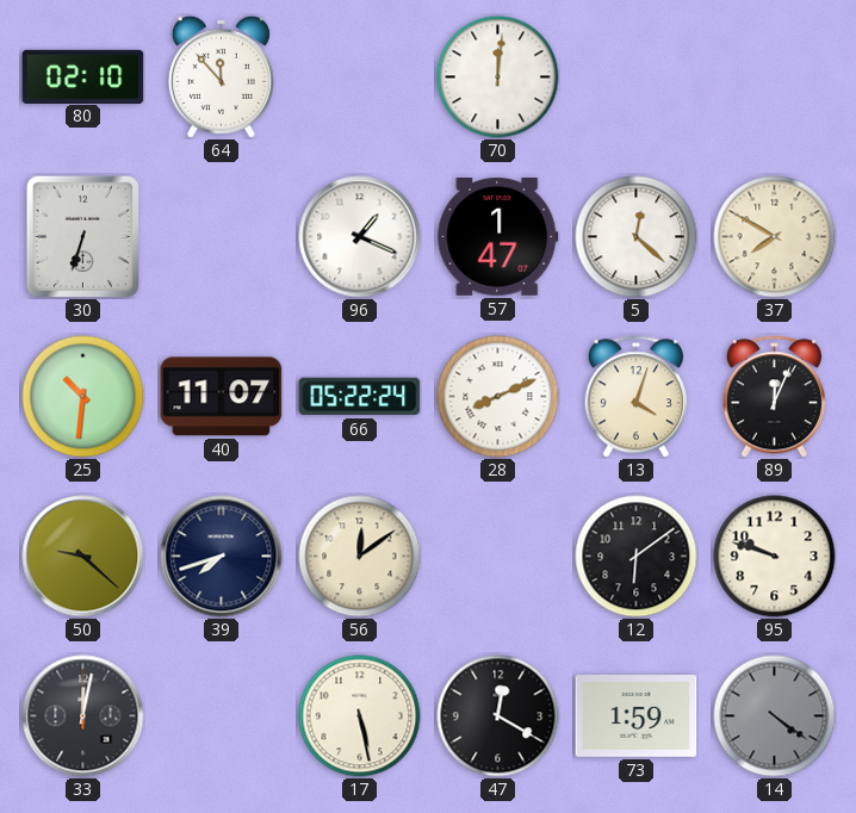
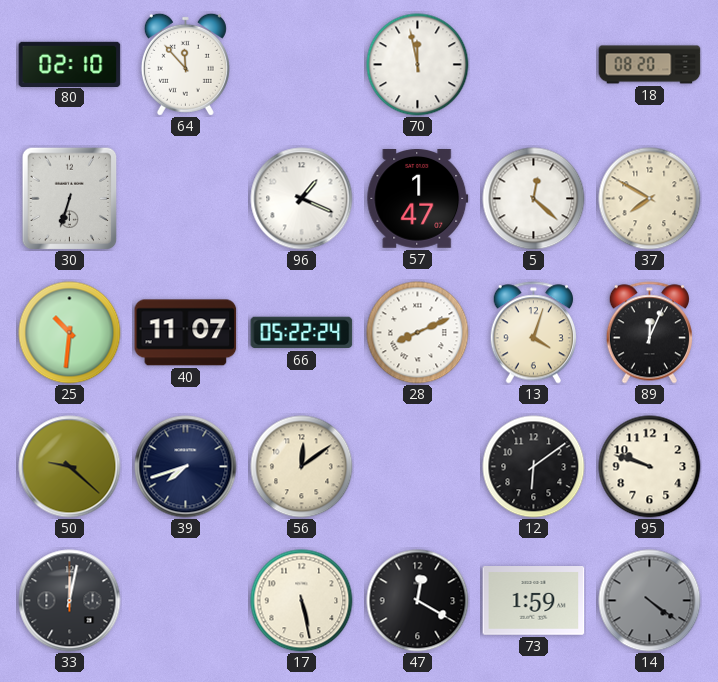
70: 12:01 -> 11:58
18: none -> 08:20
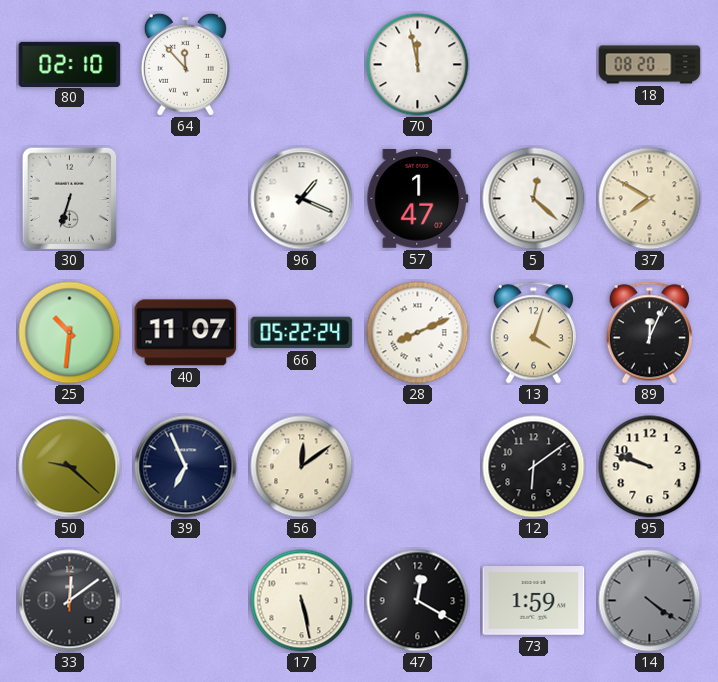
39: 7:42 -> 6:56
33: 12:02 -> 12:09
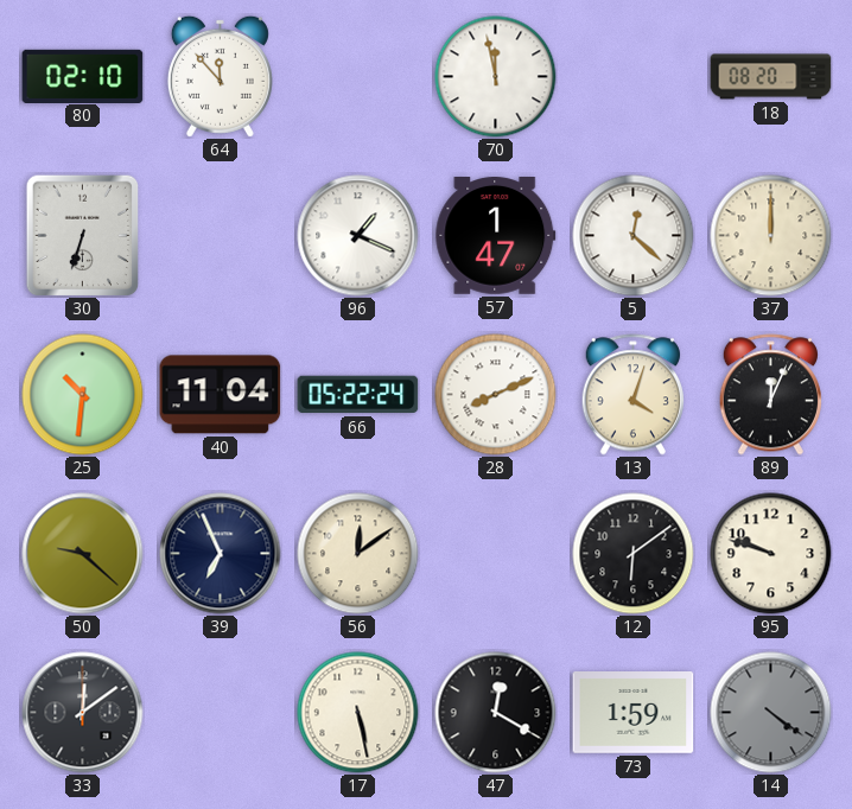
37: 7:50 -> 12:00
40: 11:07 -> 11:04
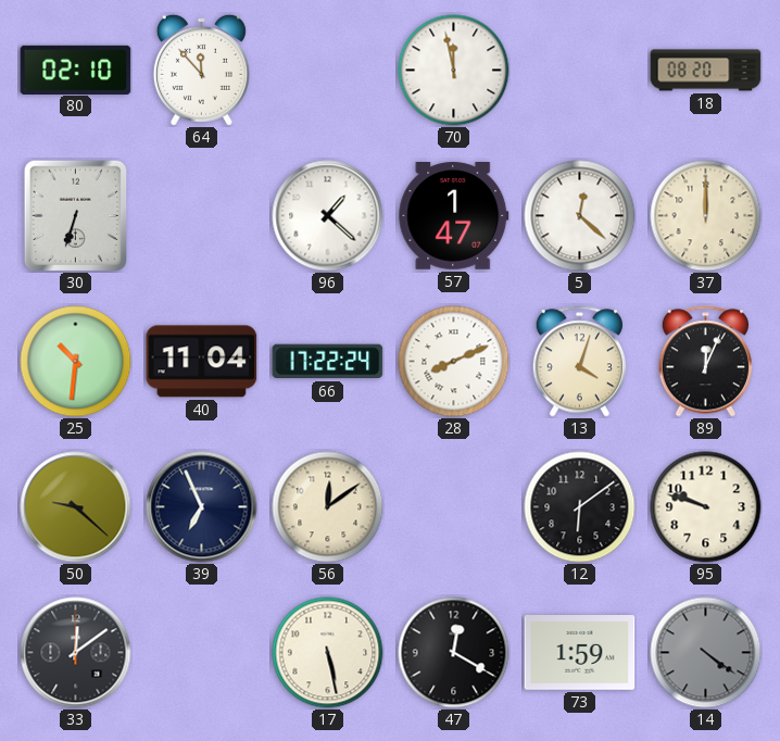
96: 1:19 -> 1:22
66: 05:22 -> 17:22
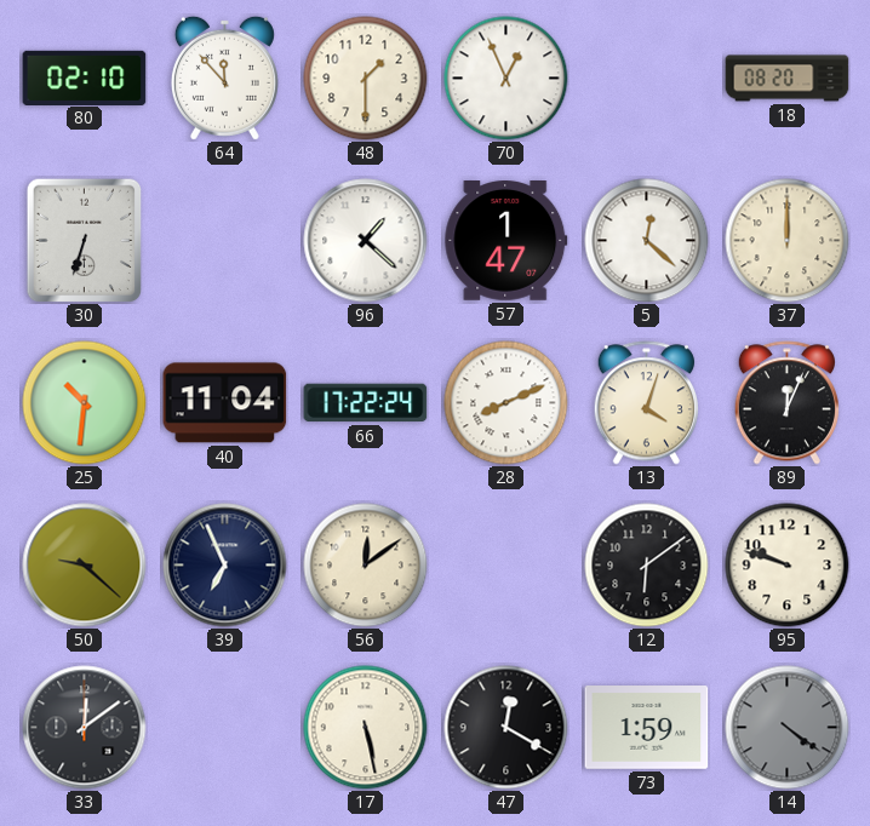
48: none -> 1:30
70: 11:58 -> 12:56
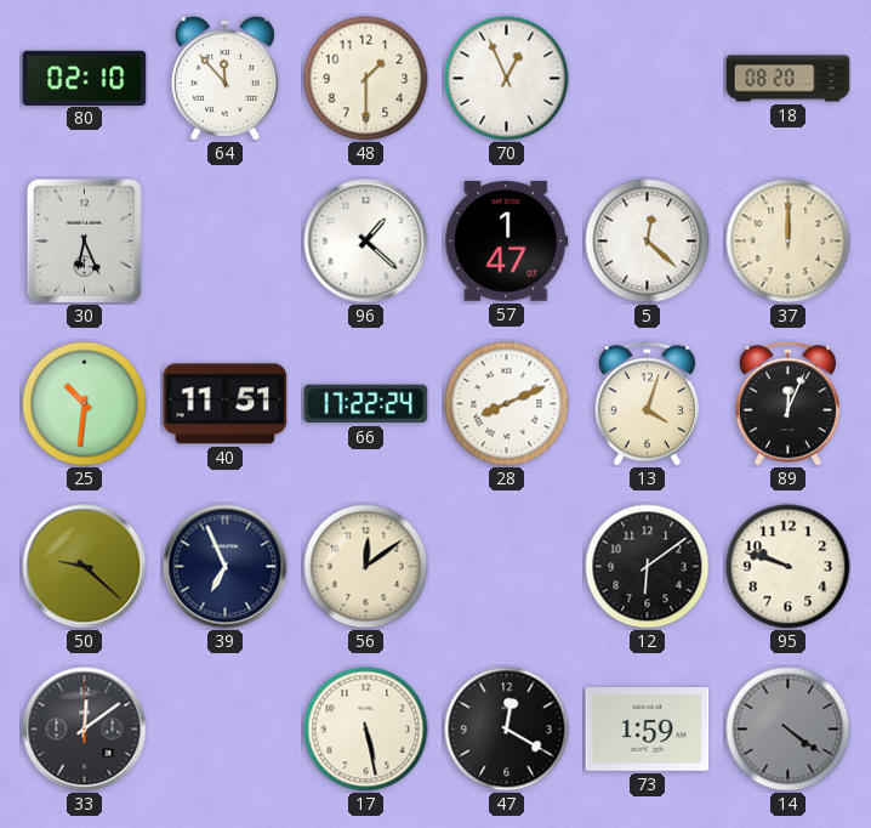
30: 6:33 -> 6:26
40: 11:04 -> 11:51
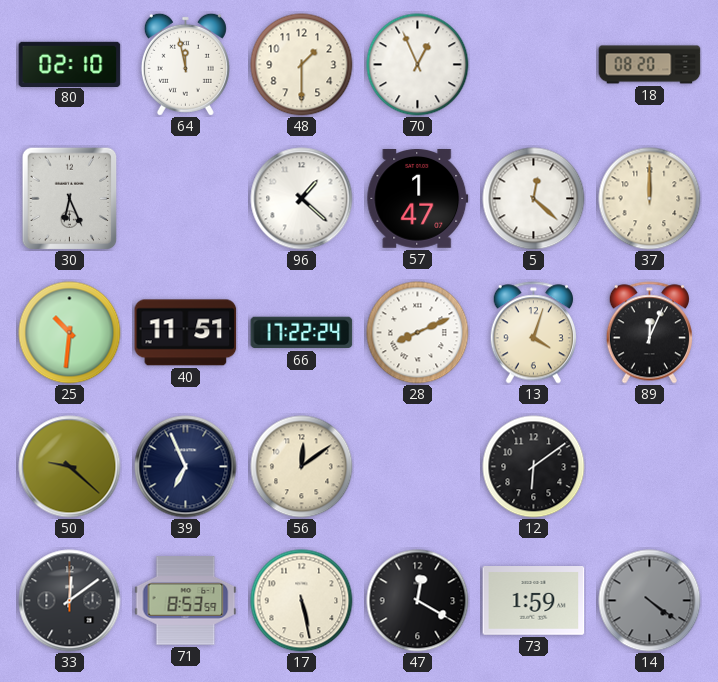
64: 11:53 -> 11:58
95: 9:48 -> none
71: none -> 8:53
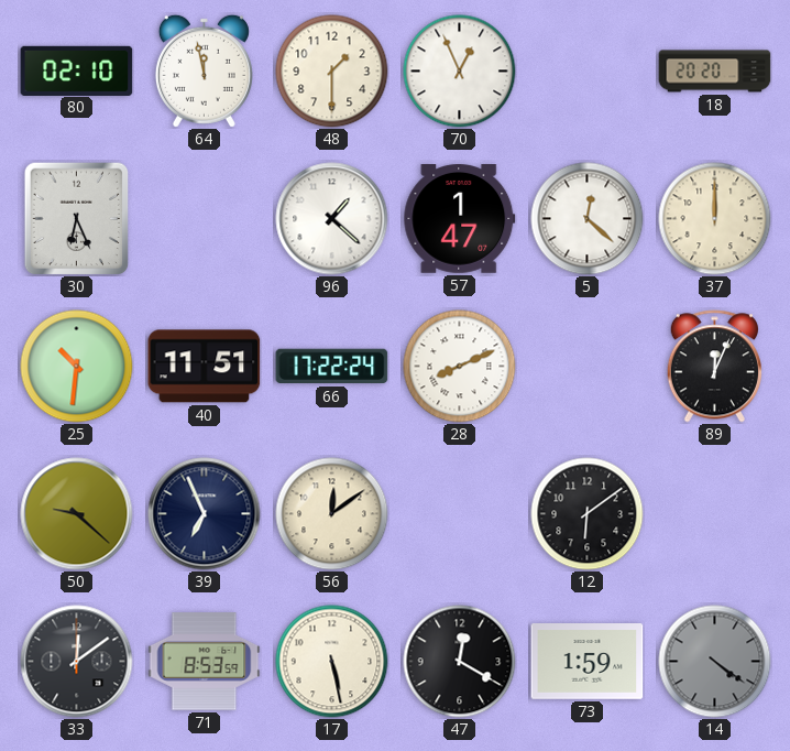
18: 08:20 -> 20:20
13: 4:03 -> none
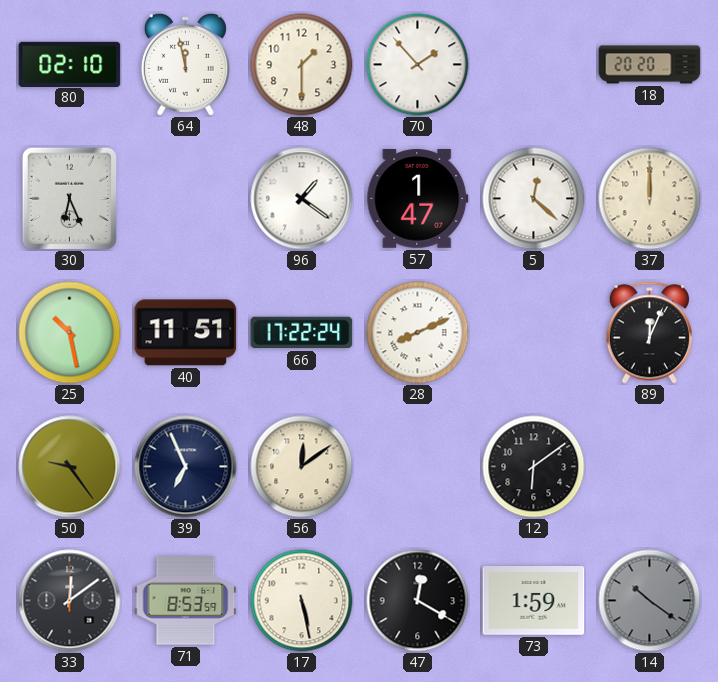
70: 12:56 -> 1:53
96: 1:22 -> 1:21
25: 10:31 -> 10:28
50: 9:22 -> 9:24
14: 4:21 -> 10:21
